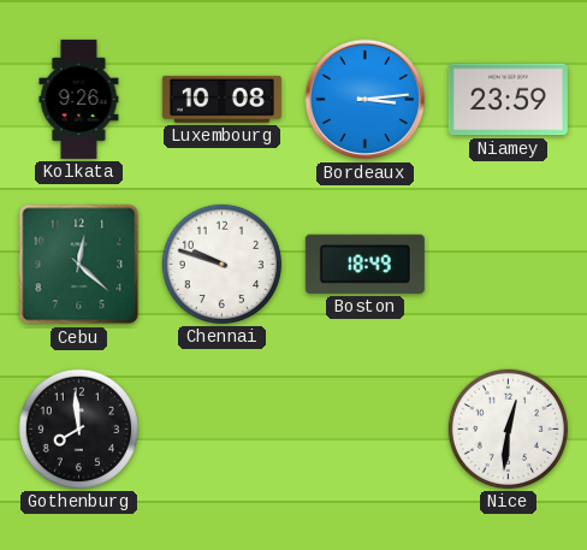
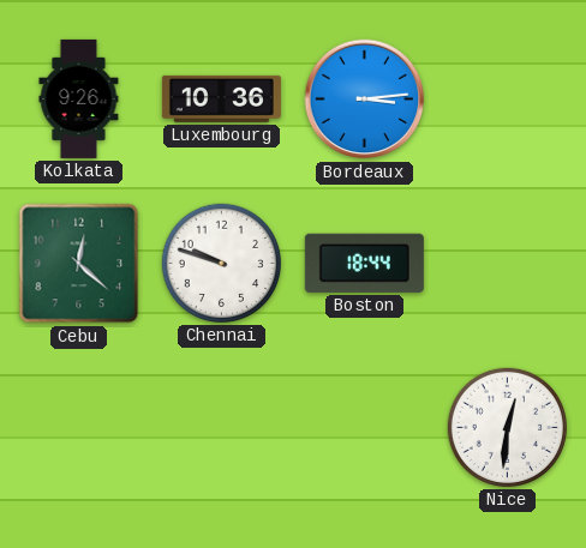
Luxembourg: 10:08 -> 10:36
Niamey: 23:59 -> none
Boston: 18:49 -> 18:44
Gothenburg: 7:59 -> none
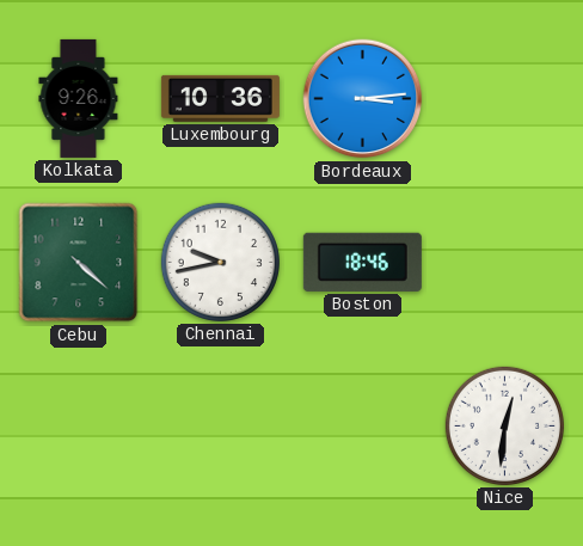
Cebu: 12:22 -> 4:22
Chennai: 9:48 -> 9:43
Boston: 18:44 -> 18:46
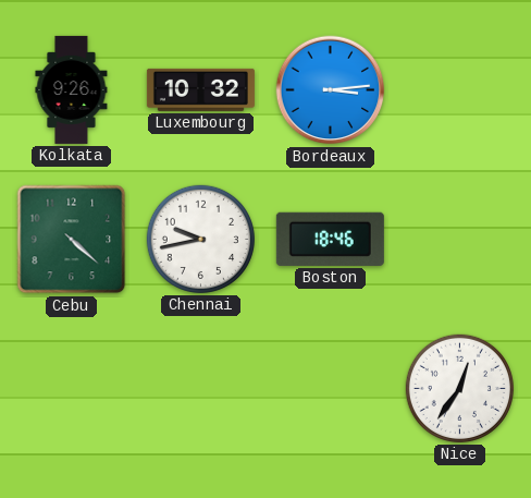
Luxembourg: 10:36 -> 10:32
Nice: 12:31 -> 12:36
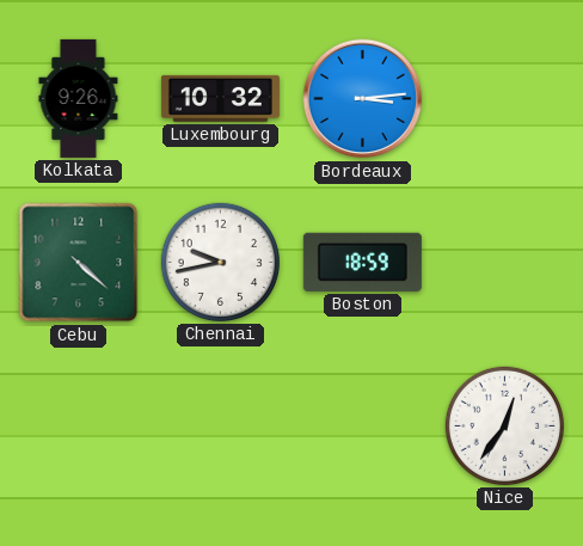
Boston: 18:46 -> 18:59
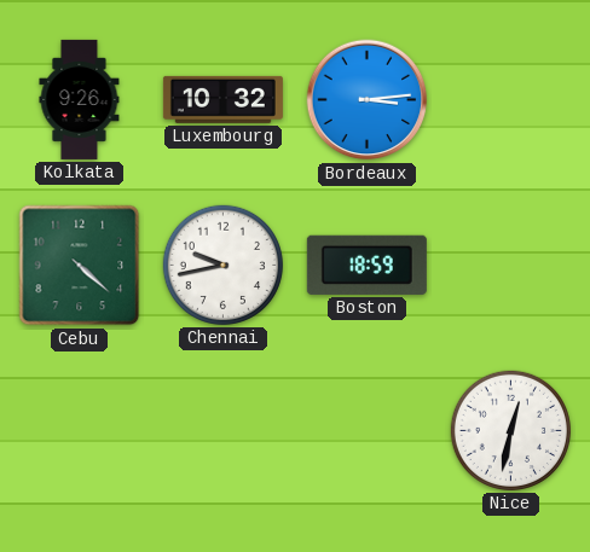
Nice: 12:36 -> 12:32
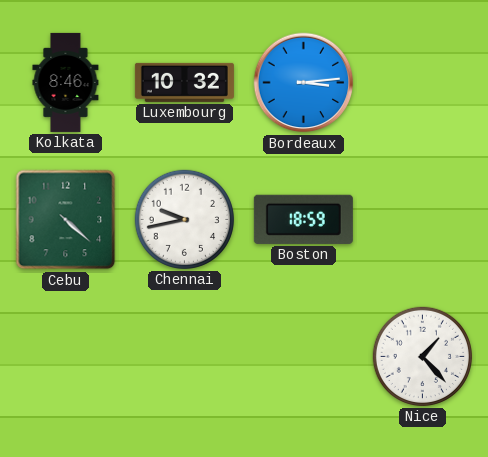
Kolkata: 9:26 -> 8:46
Nice: 12:32 -> 1:23
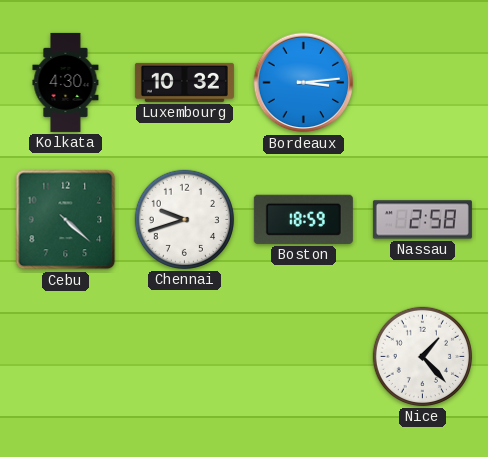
Kolkata: 8:46 -> 4:30
Chennai: 9:43 -> 9:42
Nassau: none -> 2:58
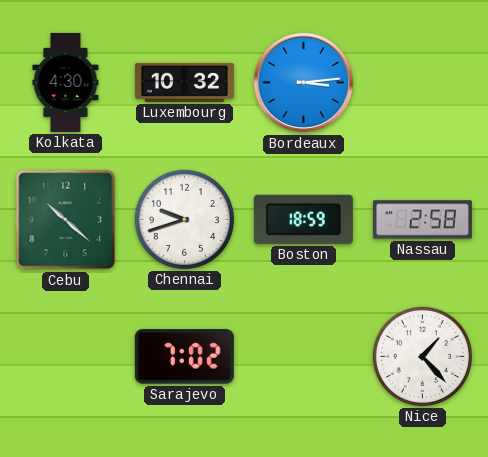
Cebu: 4:22 -> 10:22
Sarajevo: none -> 7:02
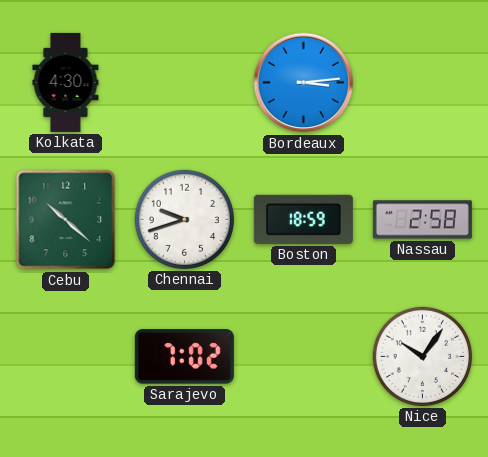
Luxembourg: 10:32 -> none
Nice: 1:23 -> 10:06
